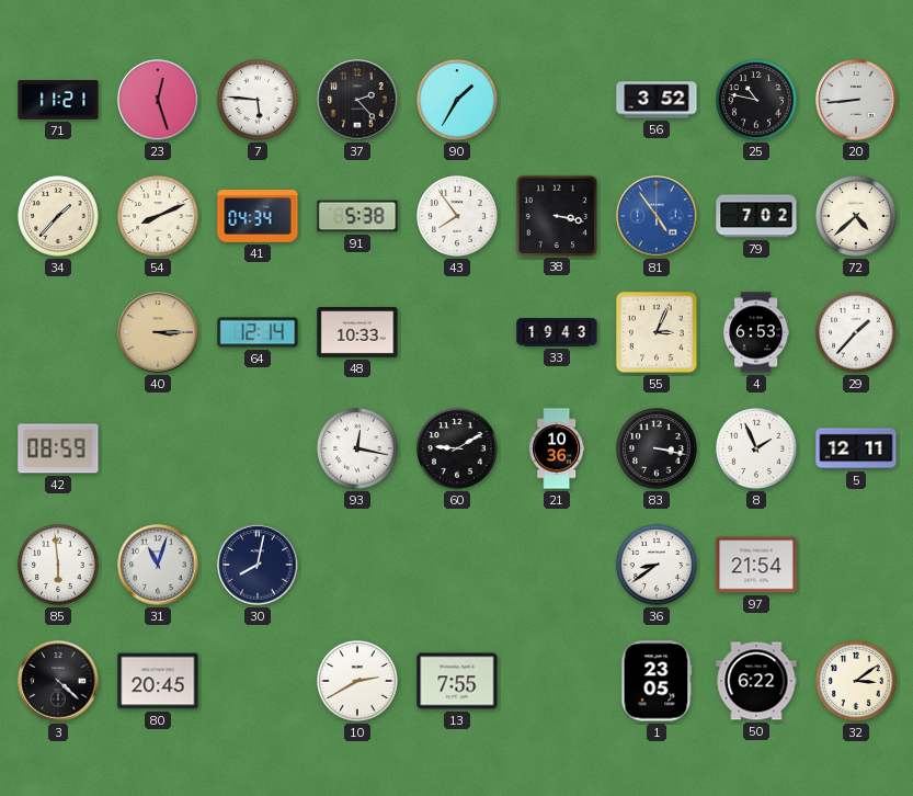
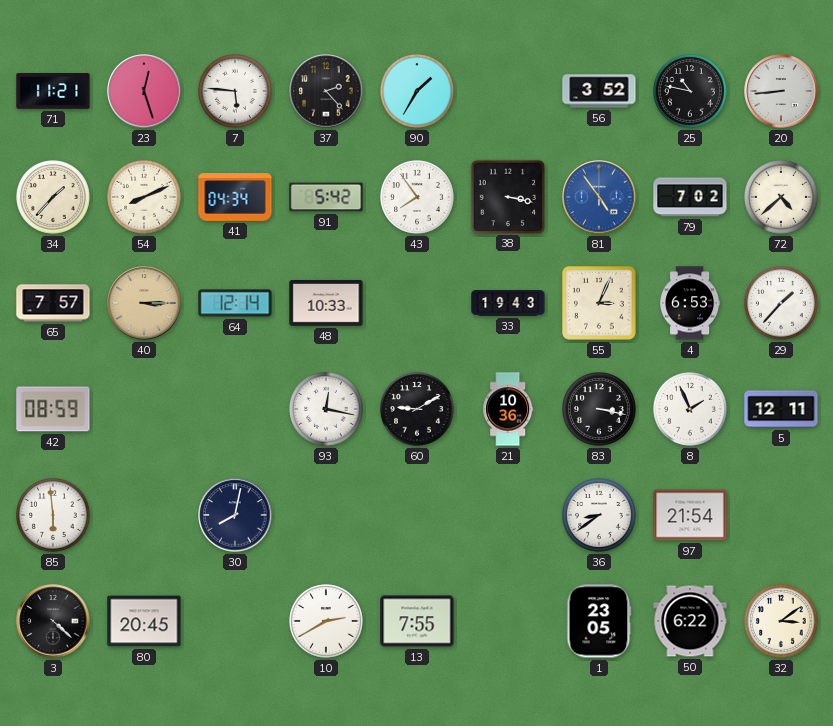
91: 5:38 -> 5:42
65: none -> 7:57
31: 11:03 -> none
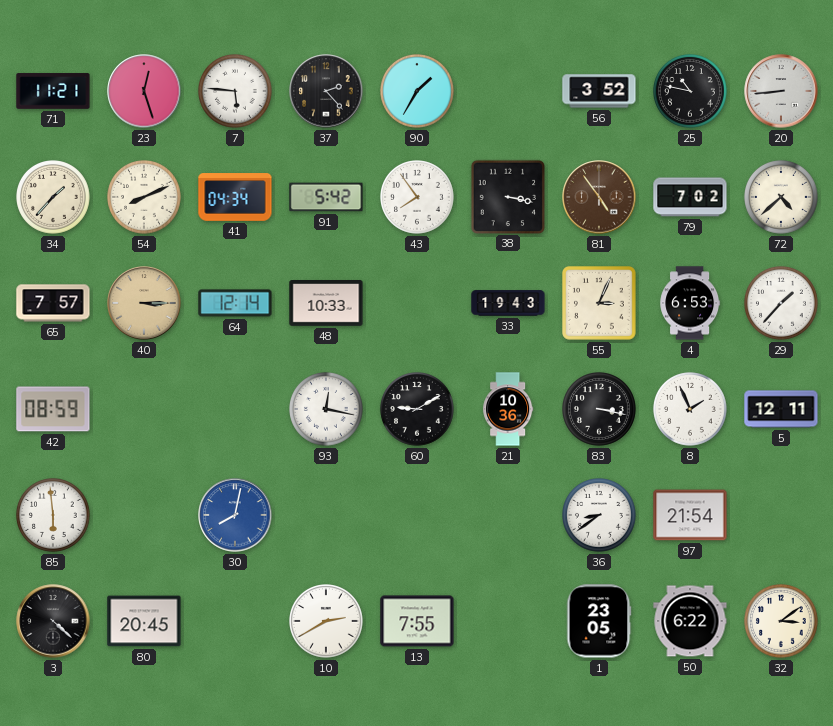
81 dial: blue -> brown
30 dial: navy -> blue
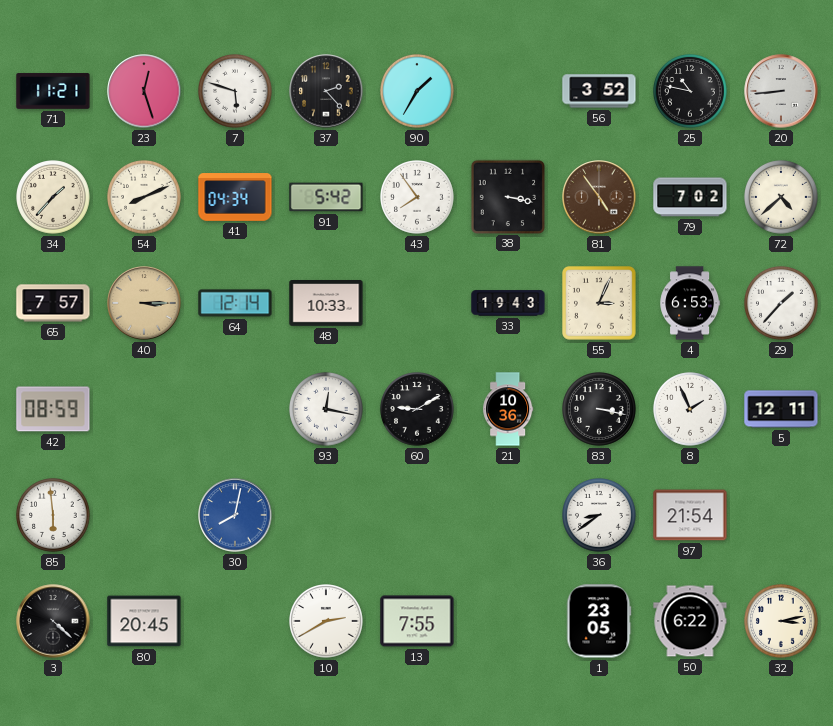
7: 5:46 -> 5:48
32: 3:09 -> 3:13
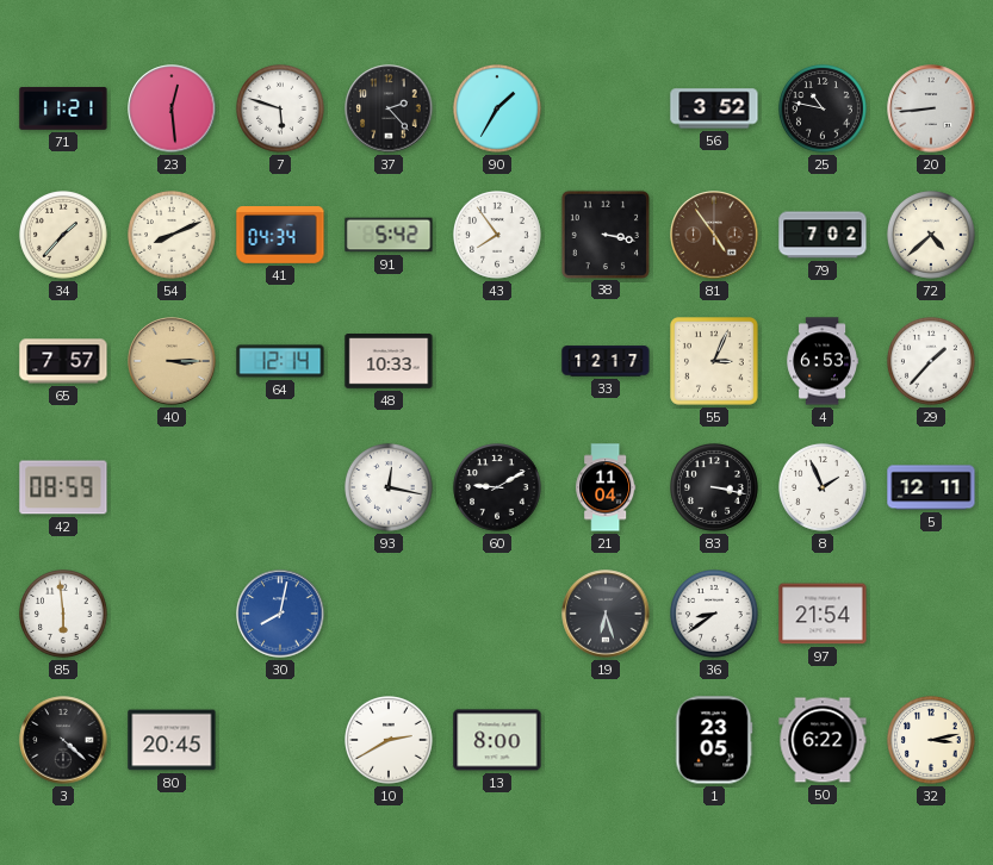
23: 12:27 -> 12:29
33: 19:43 -> 12:17
21: 10:36 -> 11:04
19: none -> 6:27
13: 7:55 -> 8:00
